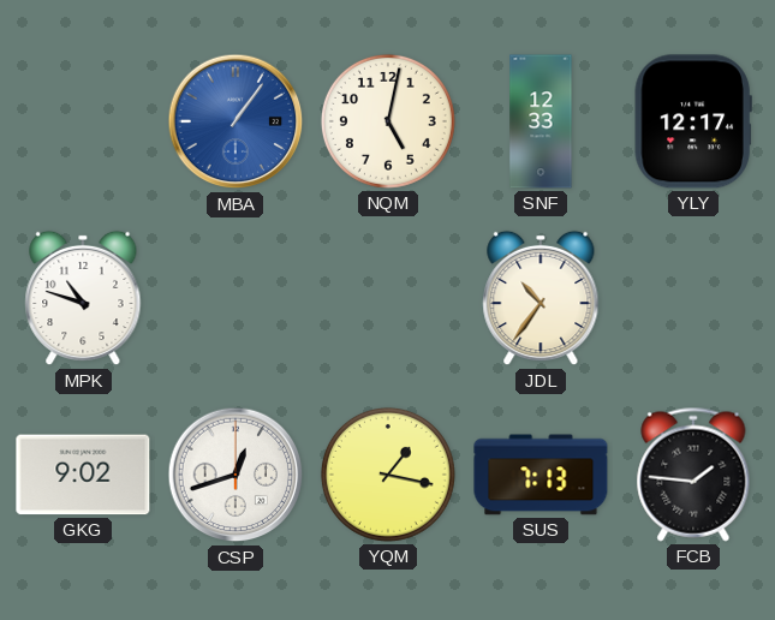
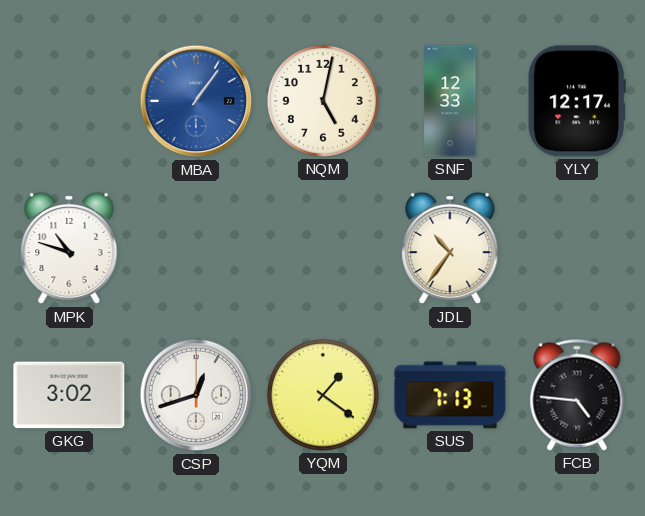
GKG: 9:02 -> 3:02
YQM: 1:17 -> 1:21
FCB: 1:46 -> 4:46
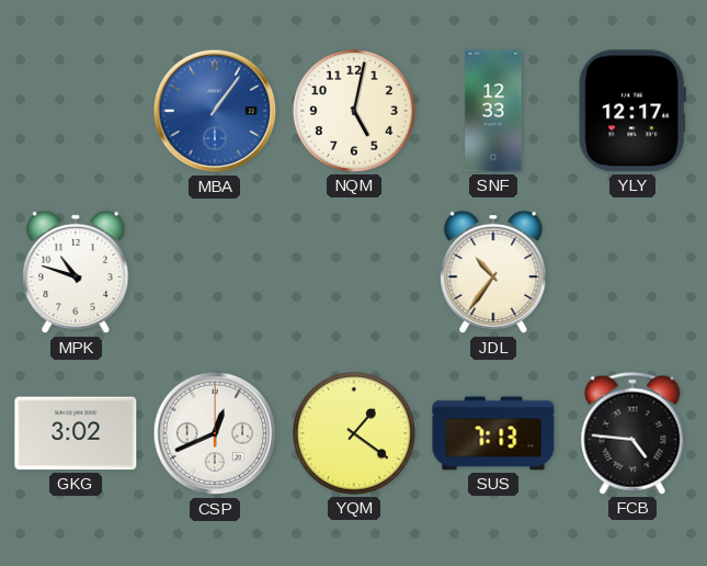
CSP: 12:42 -> 12:41
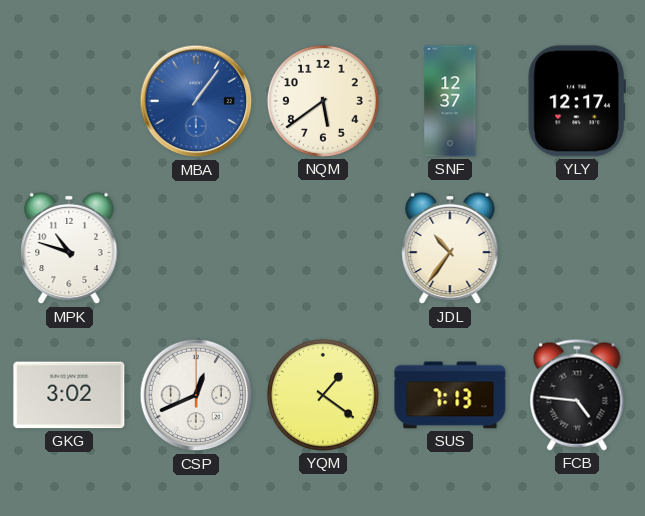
NQM: 5:02 -> 5:39
SNF: 12:33 -> 12:37
